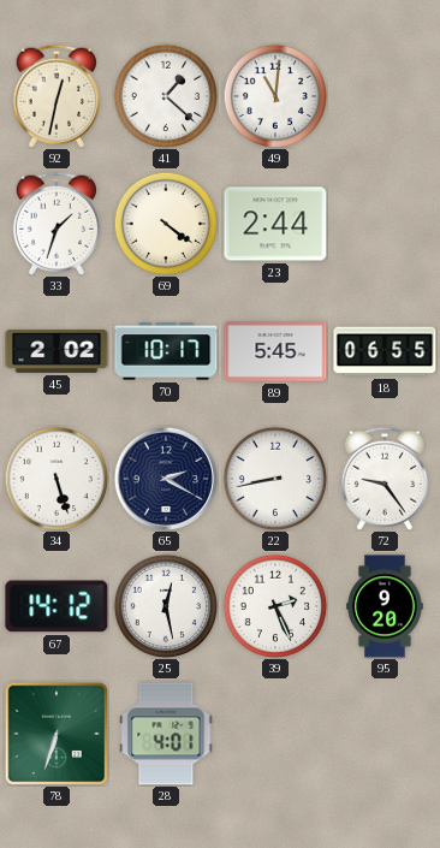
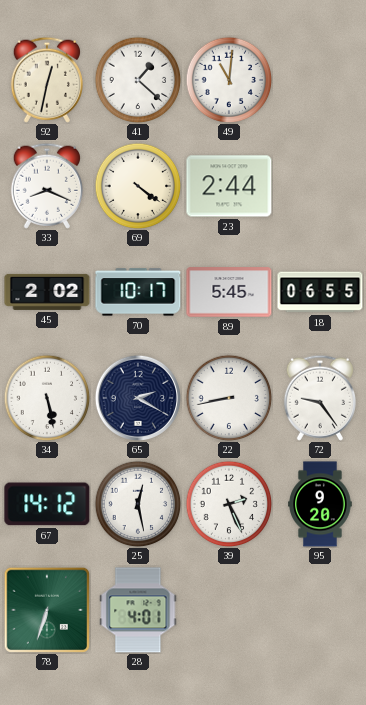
33: 1:33 -> 8:19
34: 5:27 -> 5:28
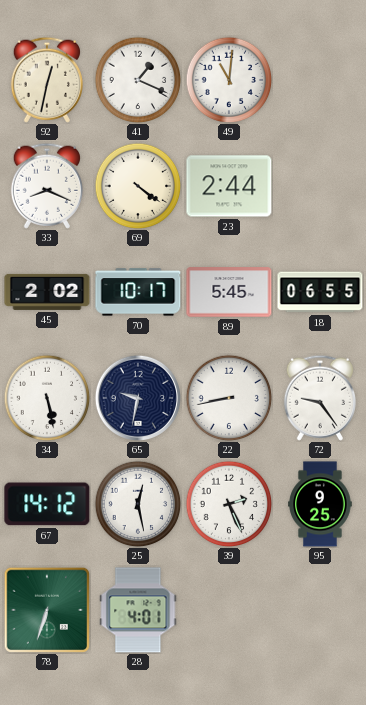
41: 1:22 -> 1:19
65: 2:20 -> 9:32
95: 9:20 -> 9:25
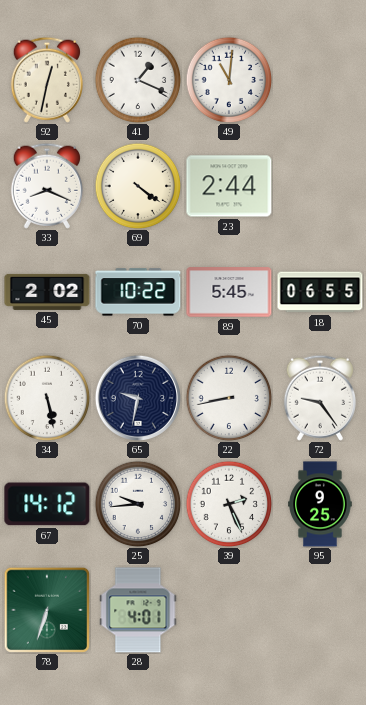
70: 10:17 -> 10:22
25: 12:28 -> 9:44
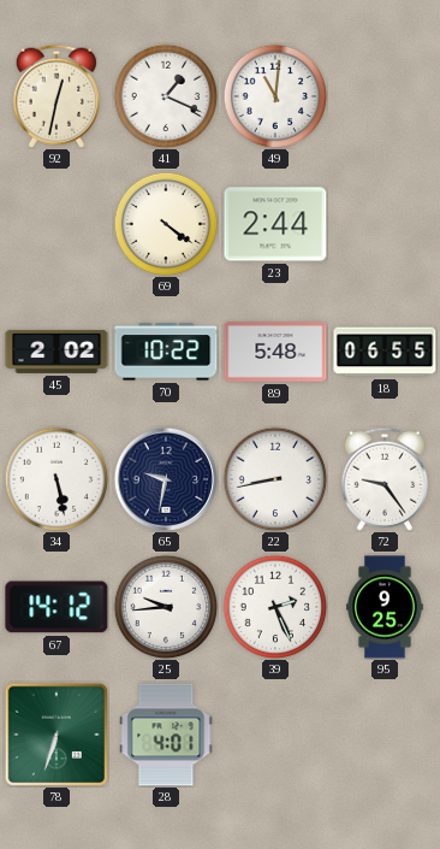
33: 8:19 -> none
89: 5:45 -> 5:48
